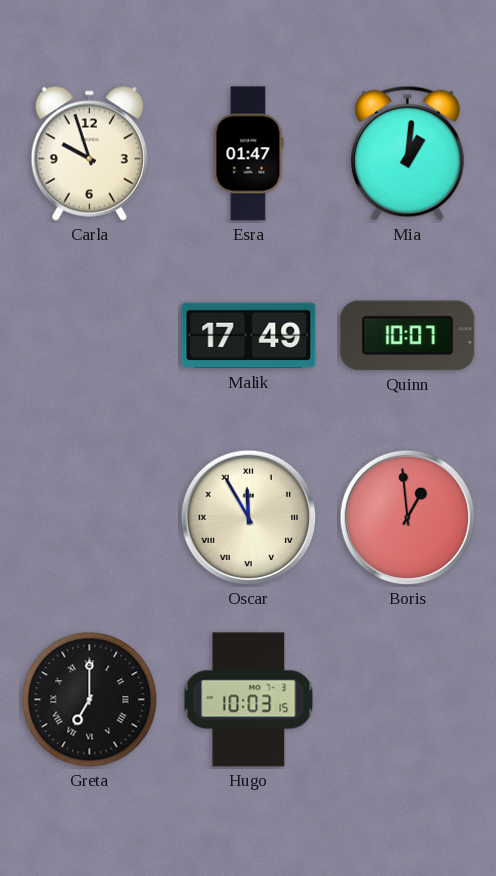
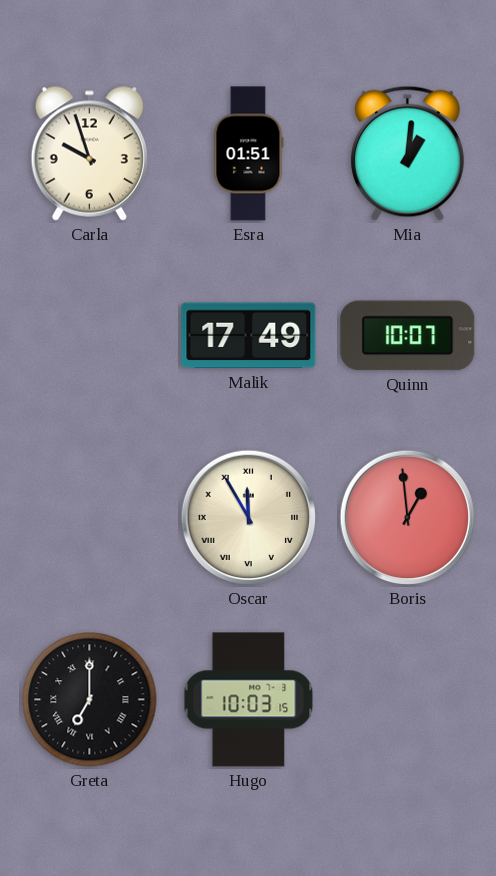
Esra: 01:47 -> 01:51
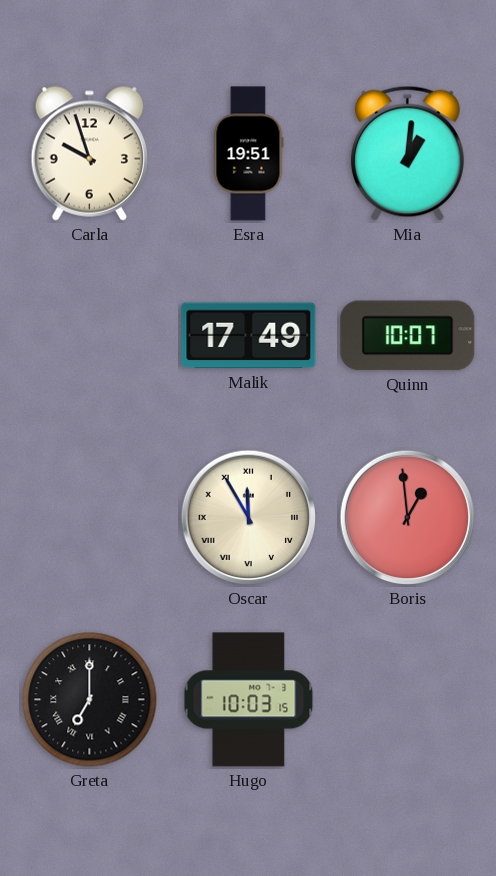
Esra: 01:51 -> 19:51
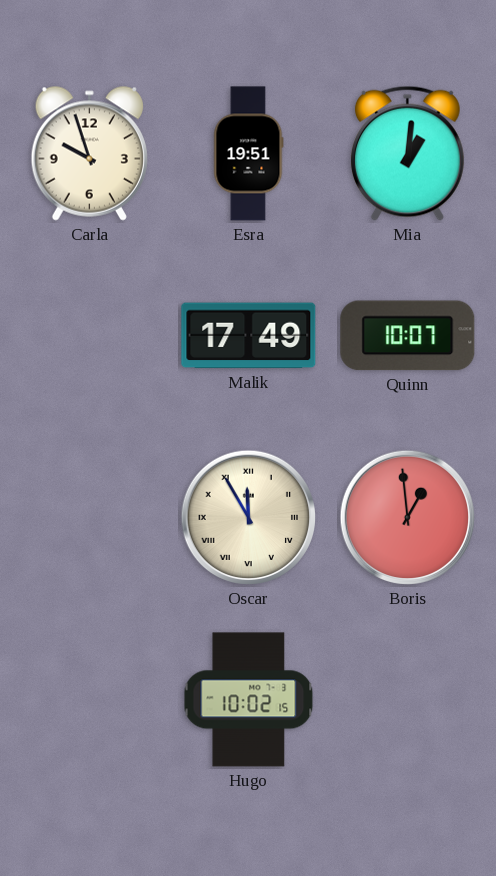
Greta: 7:00 -> none
Hugo: 10:03 -> 10:02
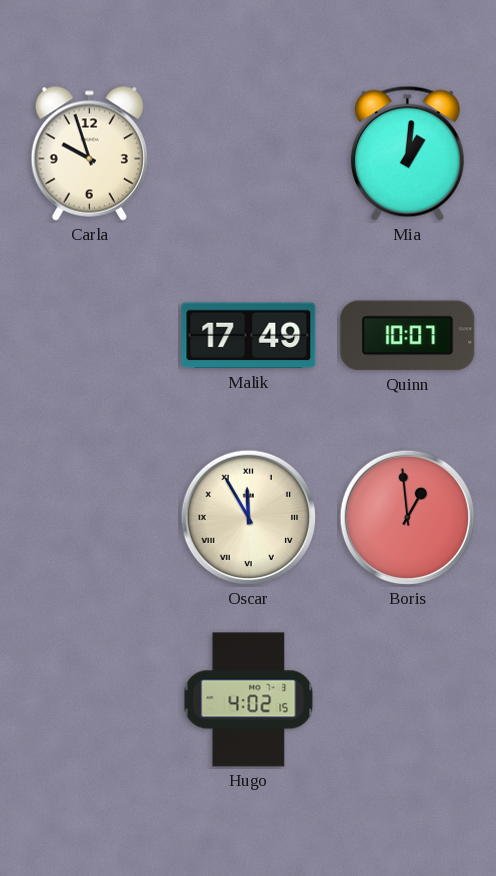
Esra: 19:51 -> none
Hugo: 10:02 -> 4:02
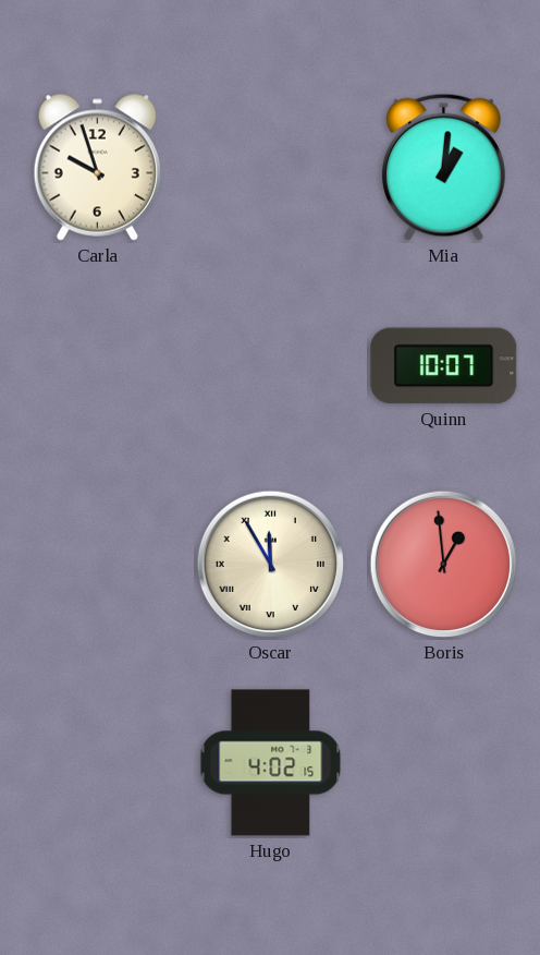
Malik: 17:49 -> none
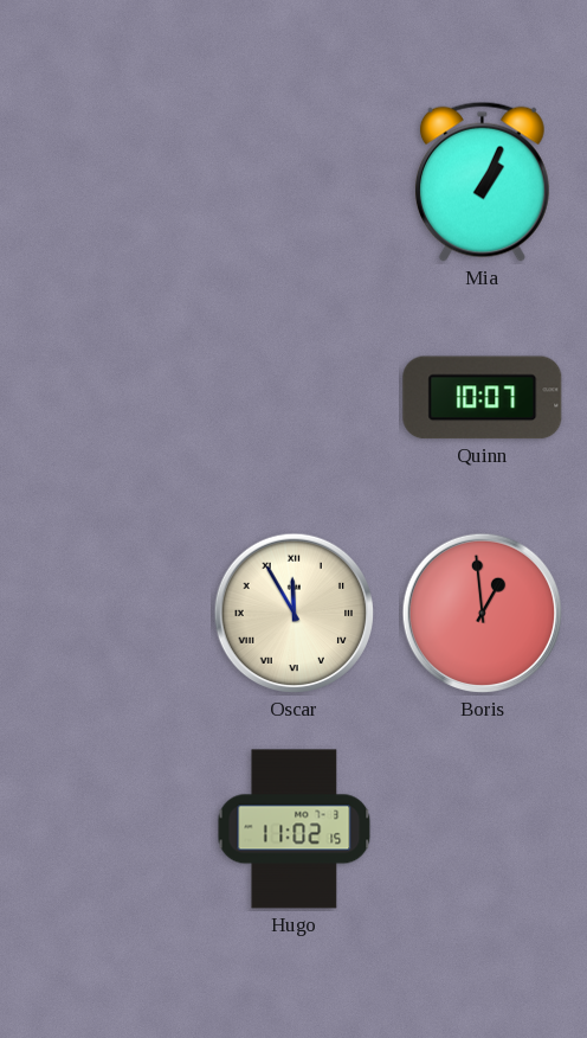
Carla: 9:57 -> none
Mia: 1:01 -> 1:04
Hugo: 4:02 -> 11:02
